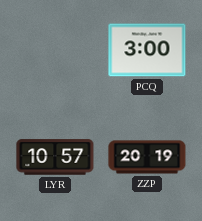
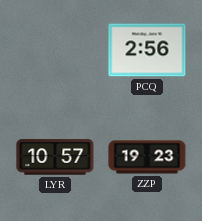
PCQ: 3:00 -> 2:56
ZZP: 20:19 -> 19:23
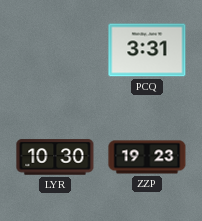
PCQ: 2:56 -> 3:31
LYR: 10:57 -> 10:30
